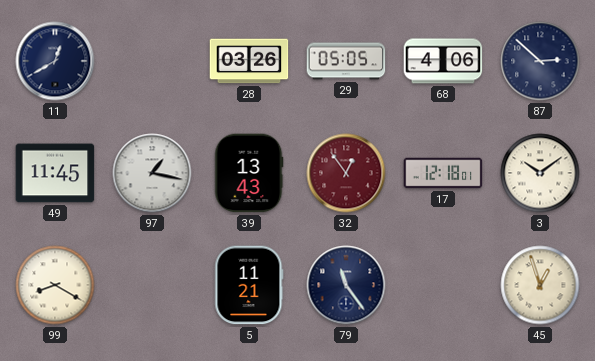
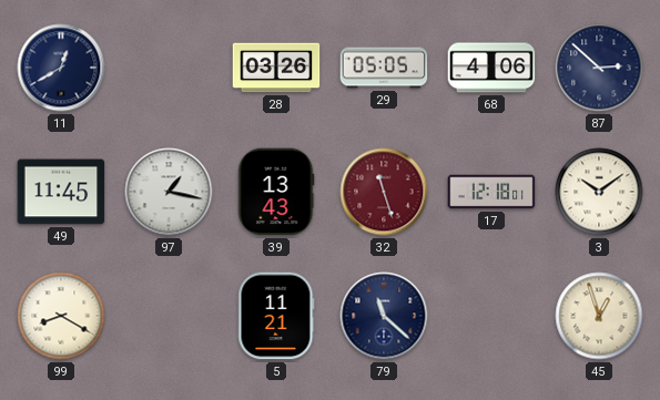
32: 12:54 -> 11:27
79: 11:24 -> 11:22
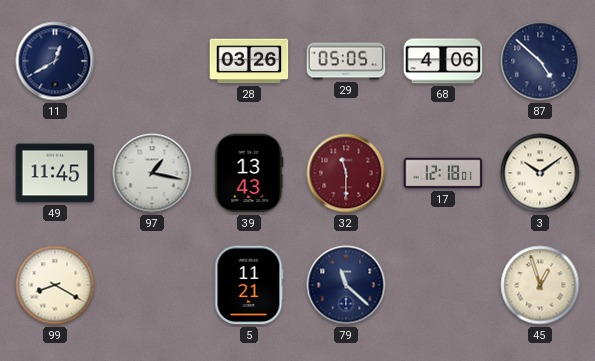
87: 2:52 -> 4:52
32: 11:27 -> 11:30
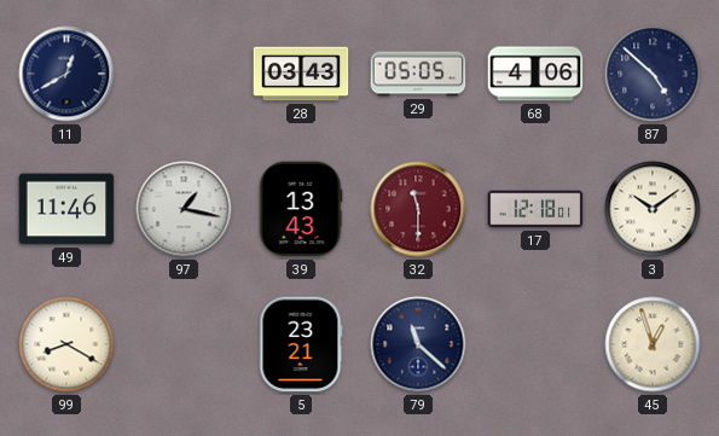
28: 03:26 -> 03:43
49: 11:45 -> 11:46
5: 11:21 -> 23:21
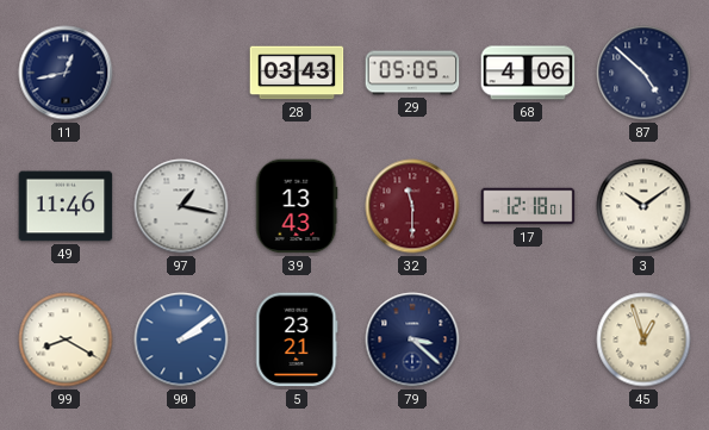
11: 12:40 -> 12:43
90: none -> 2:09
79: 11:22 -> 3:22
